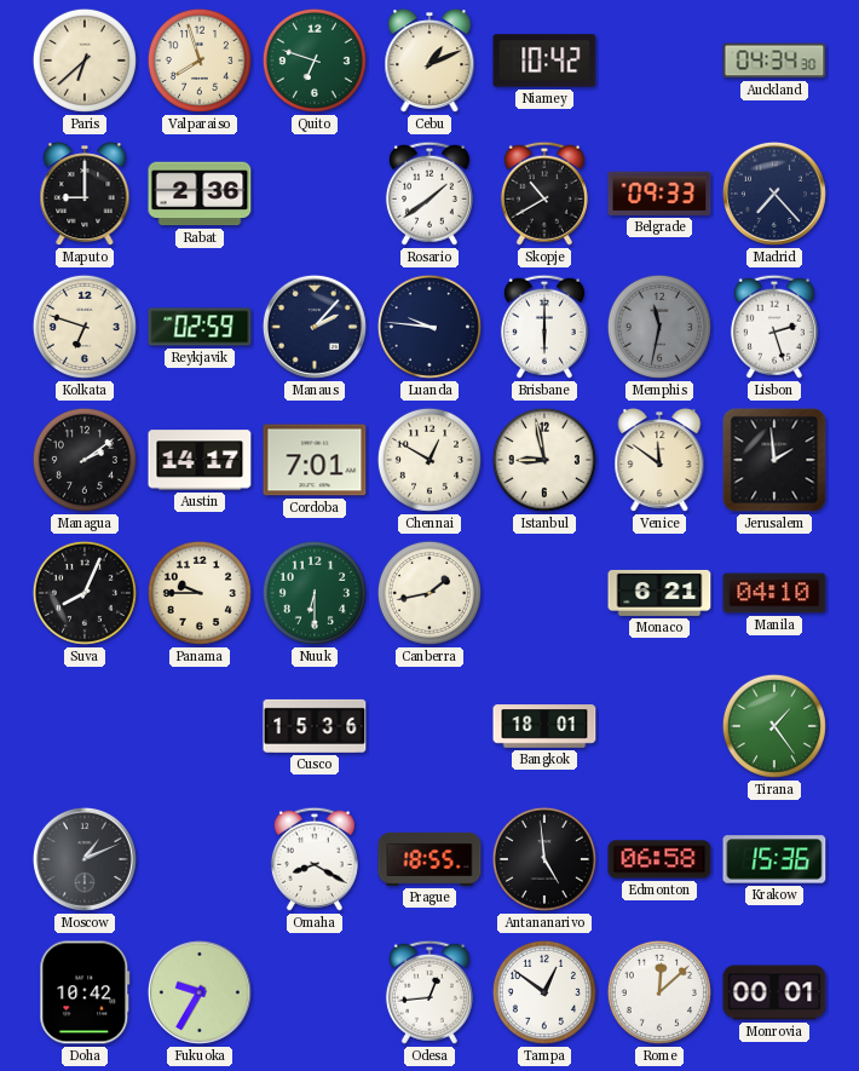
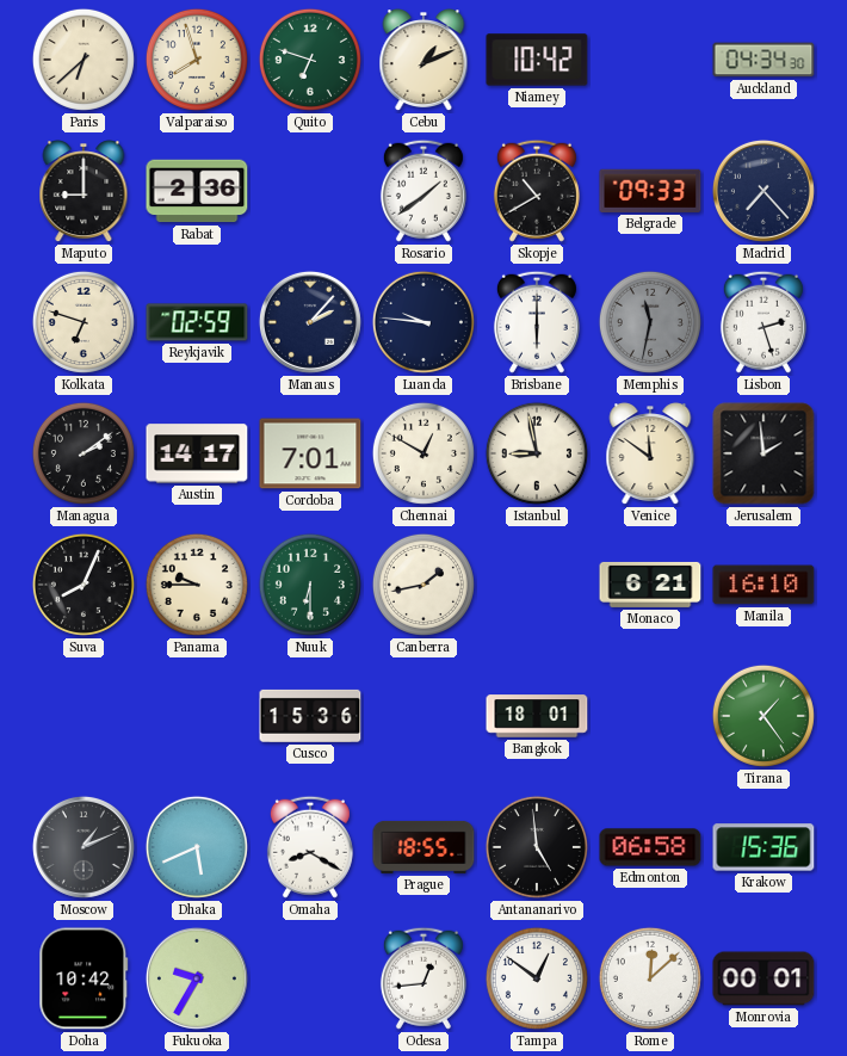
Manila: 04:10 -> 16:10
Dhaka: none -> 5:41
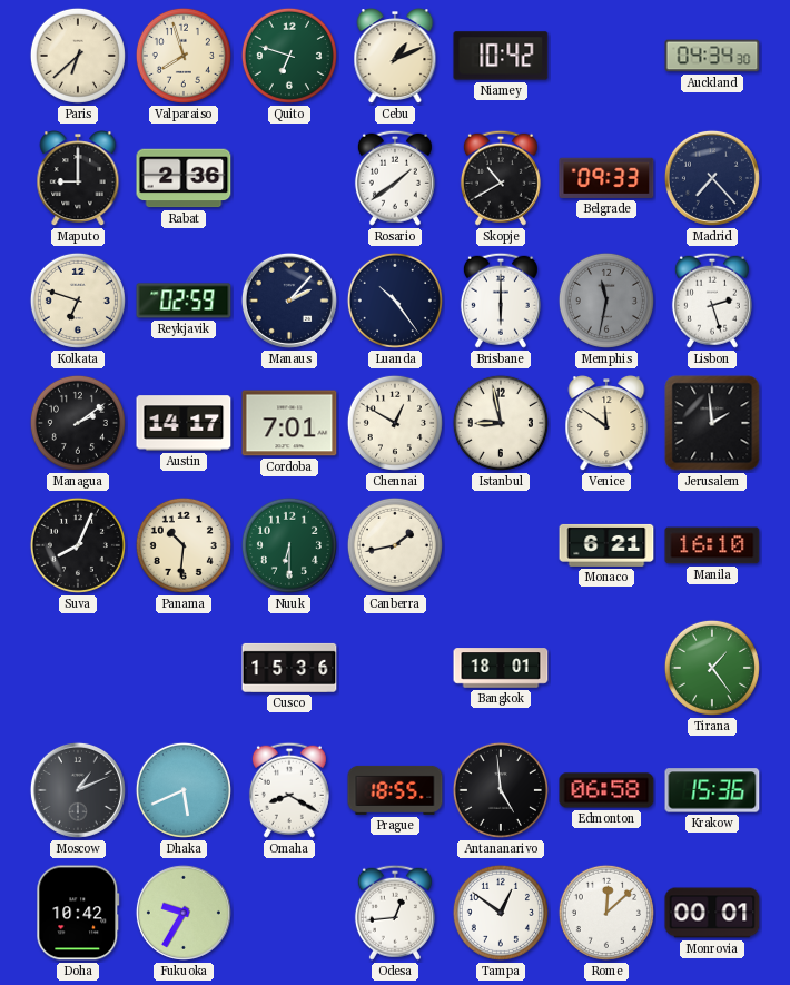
Luanda: 9:46 -> 10:24
Panama: 9:45 -> 10:31
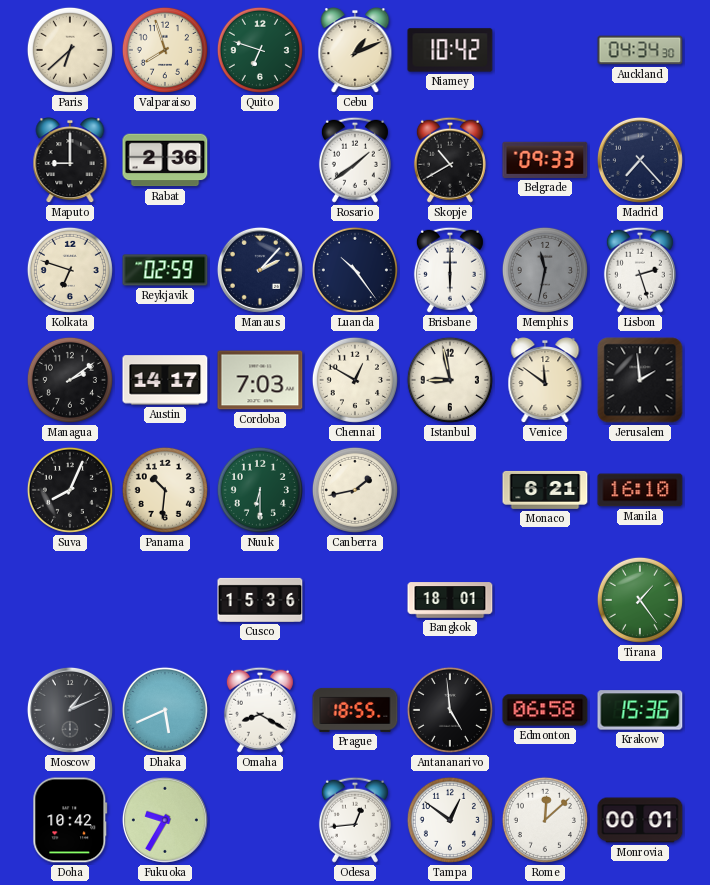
Cordoba: 7:01 -> 7:03
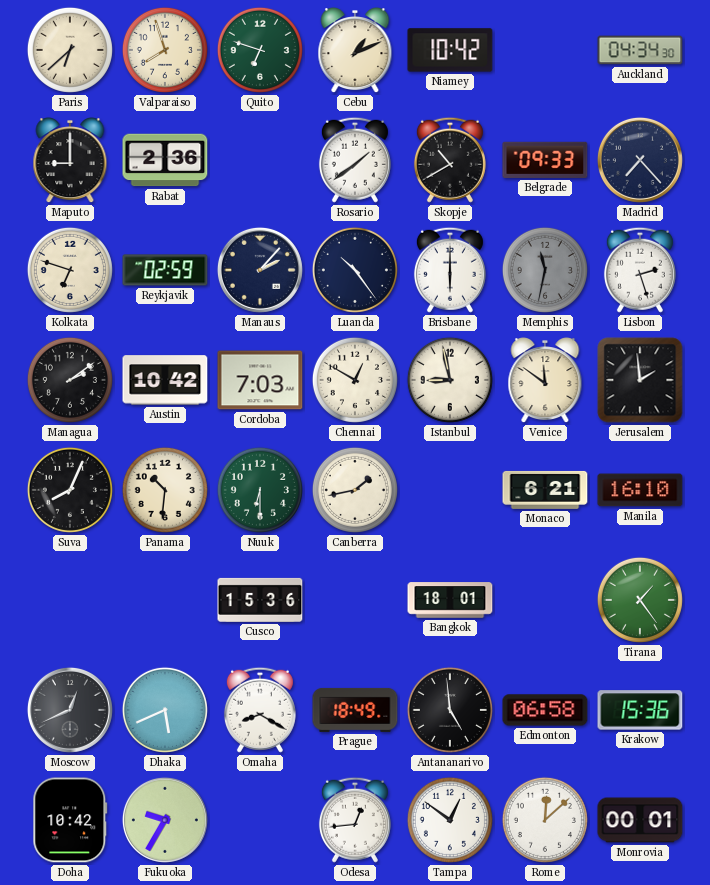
Austin: 14:17 -> 10:42
Moscow: 1:11 -> 12:41
Prague: 18:55 -> 18:49
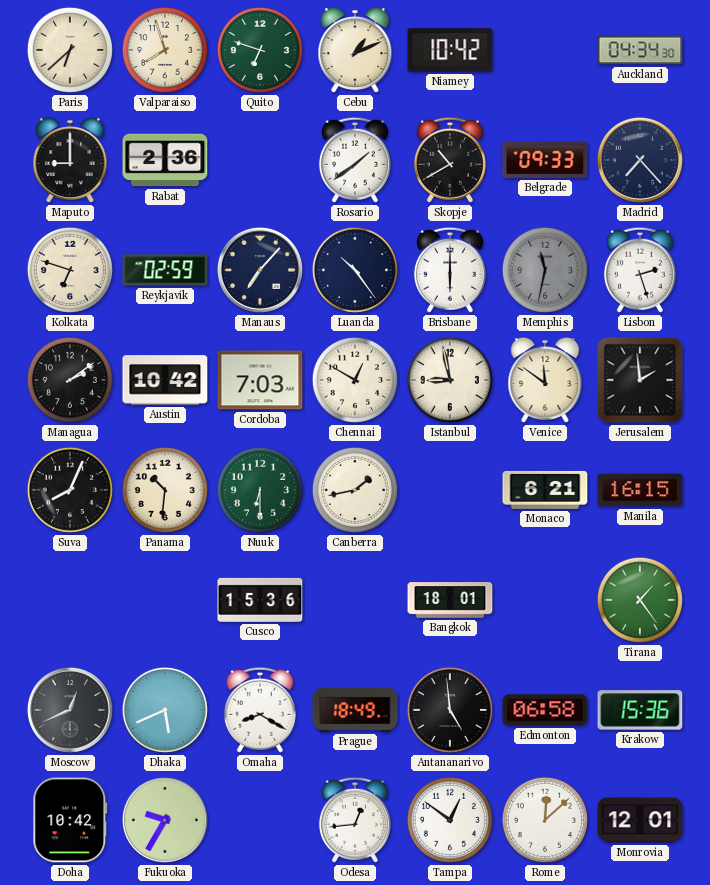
Manaus: 2:07 -> 7:07
Manila: 16:10 -> 16:15
Monrovia: 00:01 -> 12:01
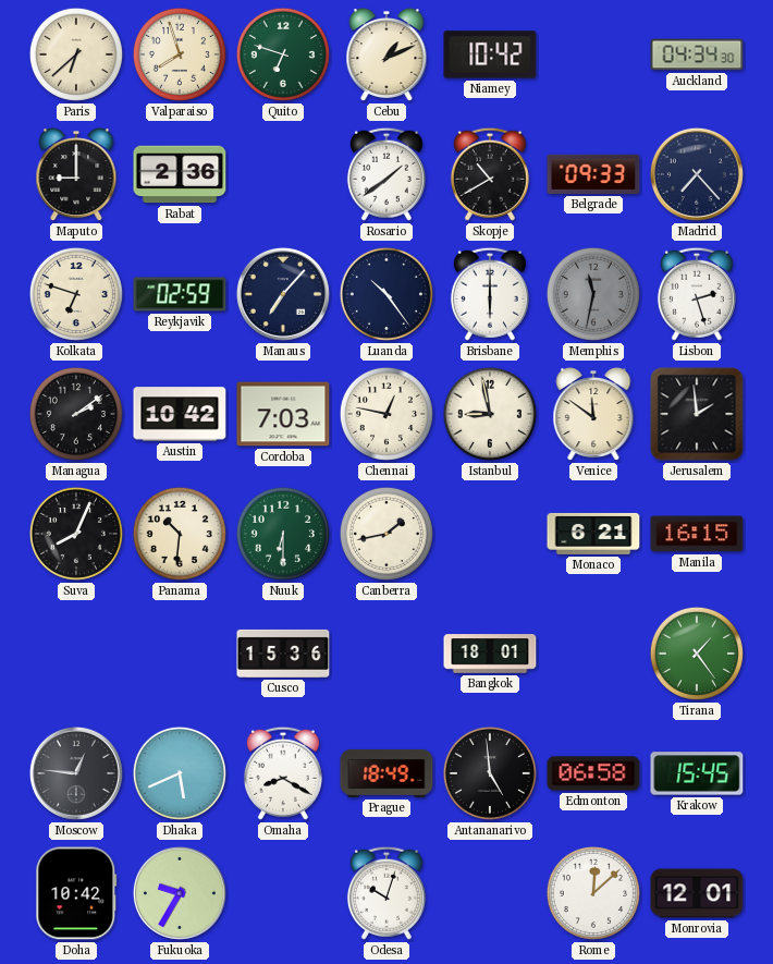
Chennai: 12:50 -> 12:47
Moscow: 12:41 -> 12:46
Krakow: 15:36 -> 15:45
Odesa: 12:44 -> 10:03
Tampa: 12:51 -> none
